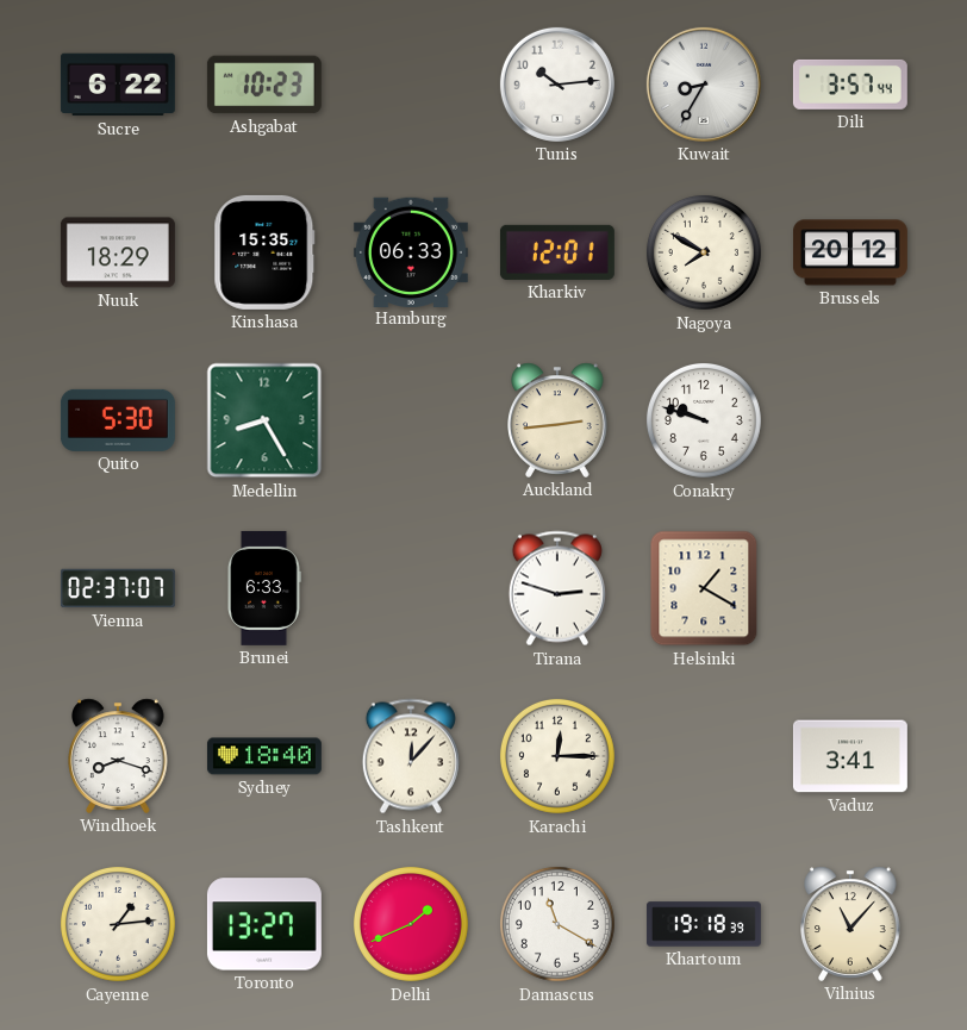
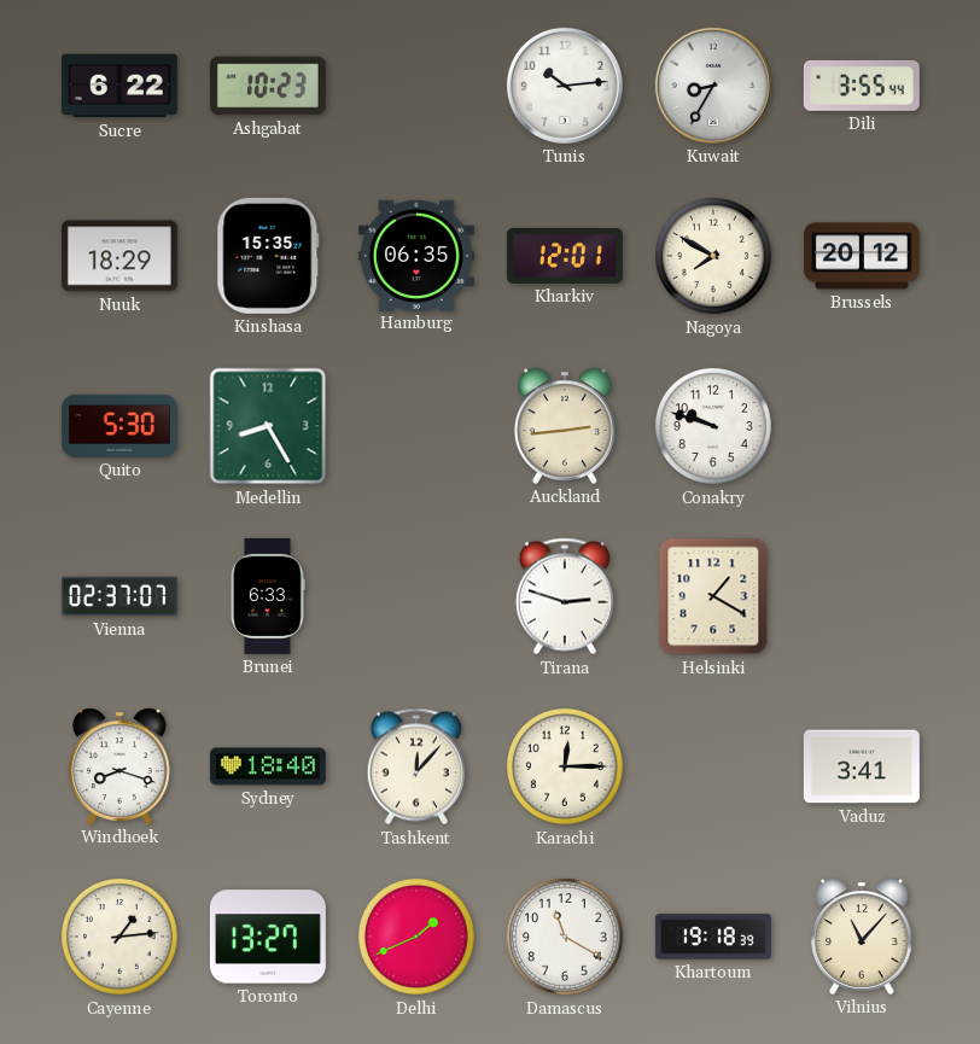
Dili: 3:57 -> 3:55
Hamburg: 06:33 -> 06:35
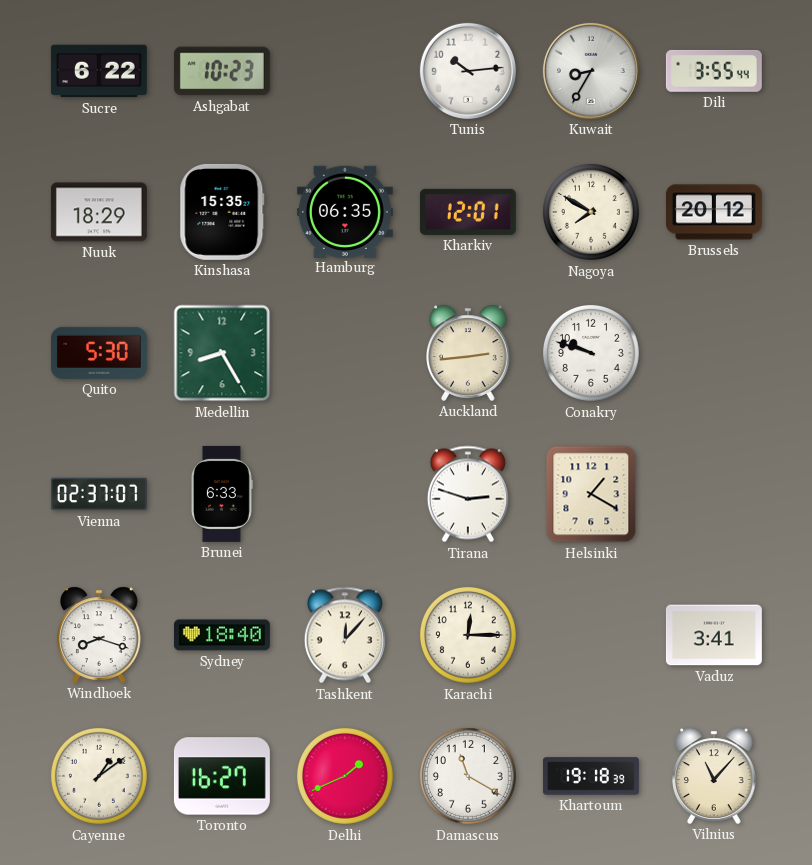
Cayenne: 1:14 -> 1:09
Toronto: 13:27 -> 16:27
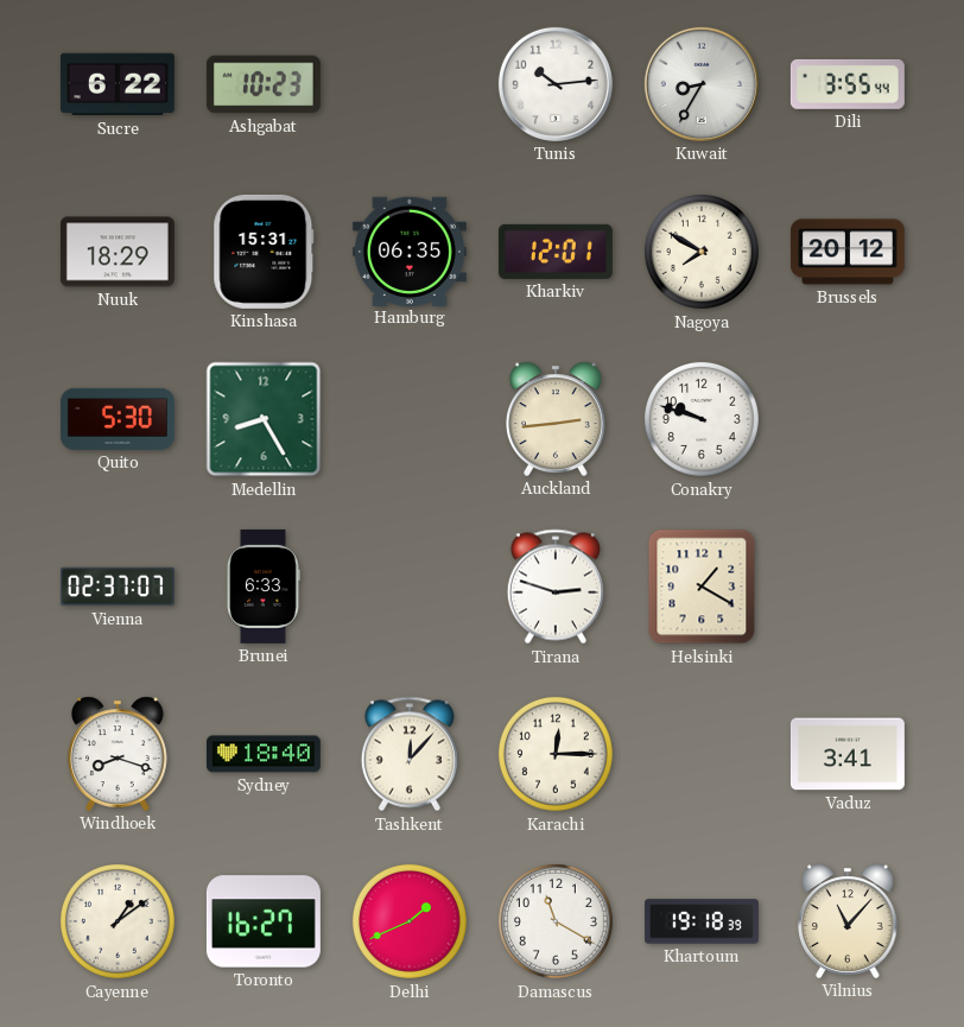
Kinshasa: 15:35 -> 15:31
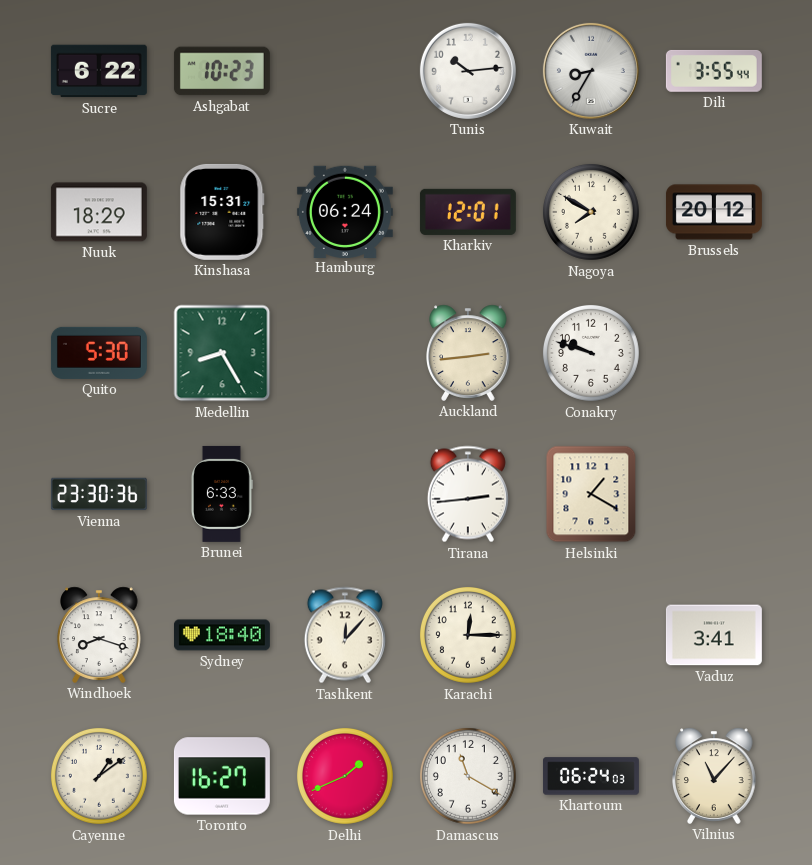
Hamburg: 06:35 -> 06:24
Vienna: 02:37 -> 23:30
Tirana: 2:48 -> 2:44
Khartoum: 19:18 -> 06:24
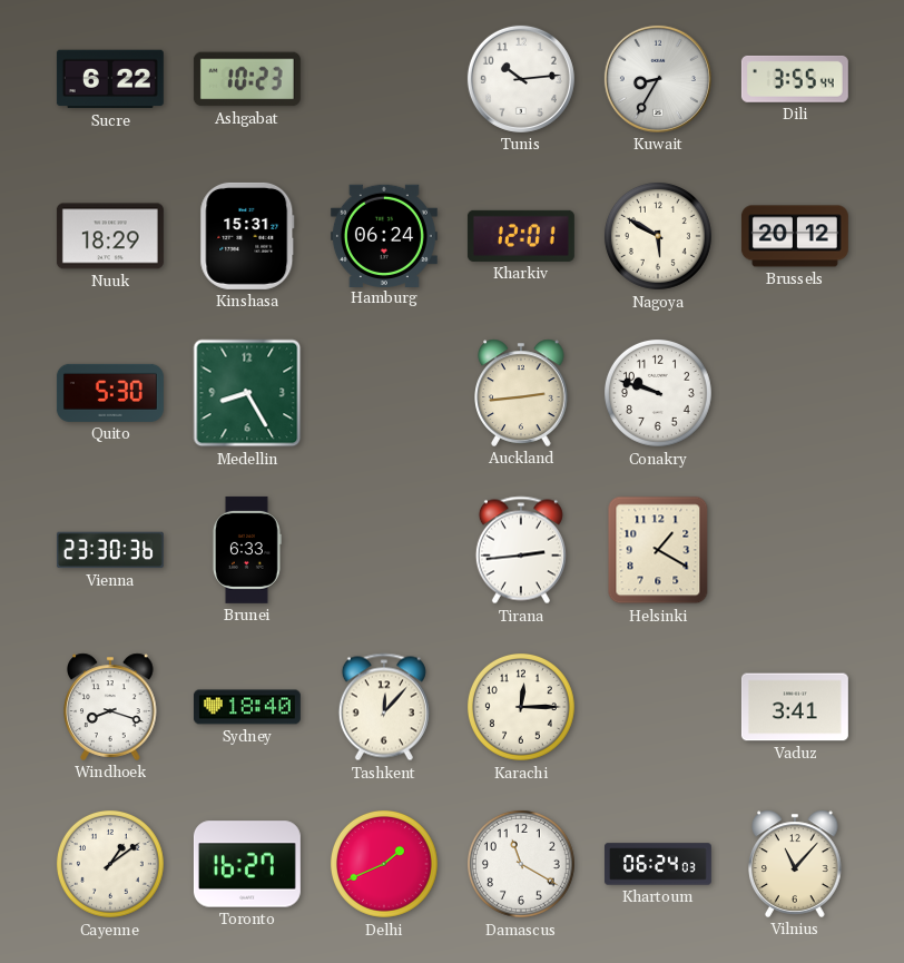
Nagoya: 7:50 -> 5:50
